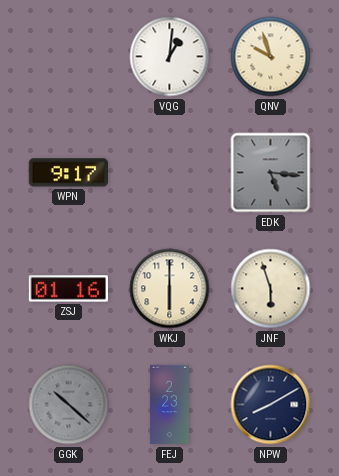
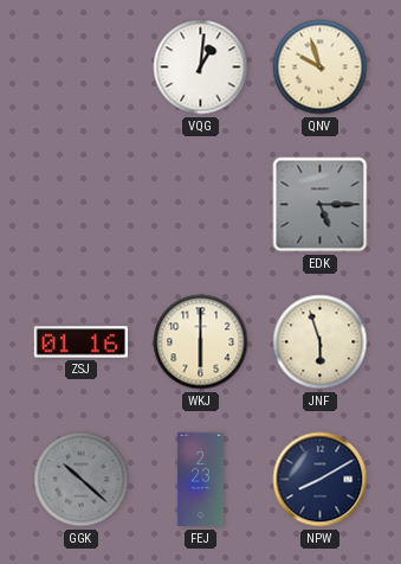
WPN: 9:17 -> none
EDK: 5:16 -> 5:15
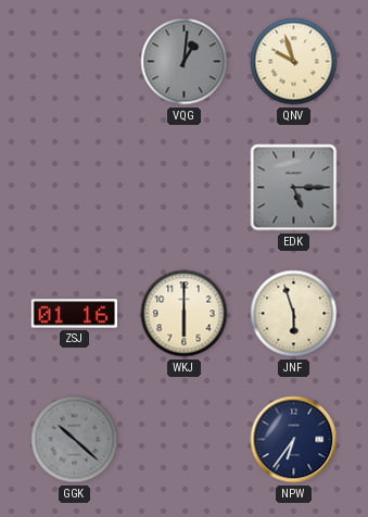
VQG dial: white -> grey
FEJ: 2:23 -> none
NPW: 8:10 -> 6:36
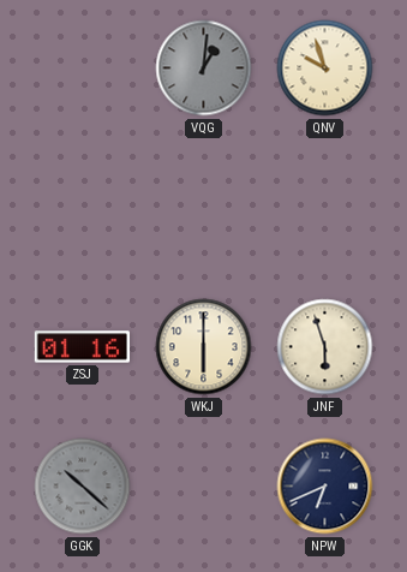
EDK: 5:15 -> none
NPW: 6:36 -> 6:41
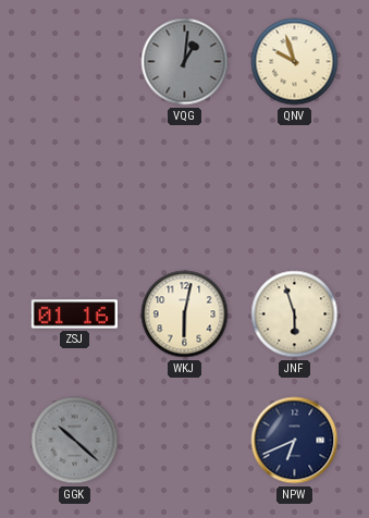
WKJ: 6:00 -> 6:02
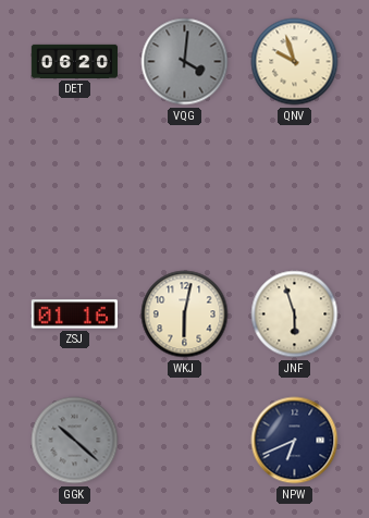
DET: none -> 06:20
VQG: 1:01 -> 4:01
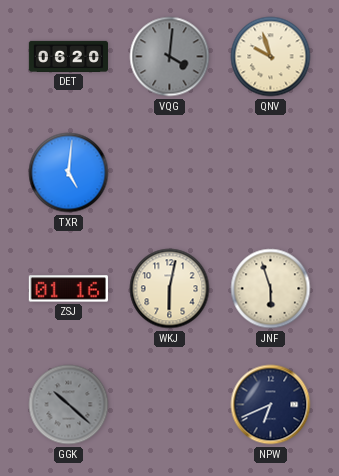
TXR: none -> 5:01
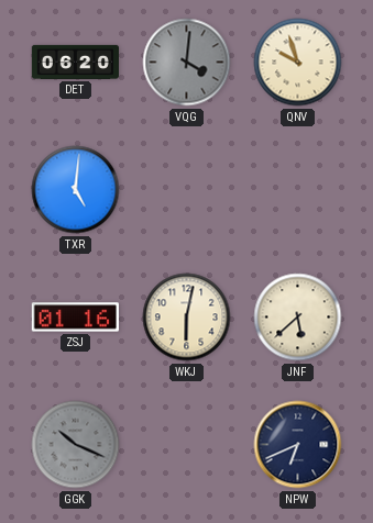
JNF: 5:57 -> 5:38
GGK: 10:22 -> 10:19
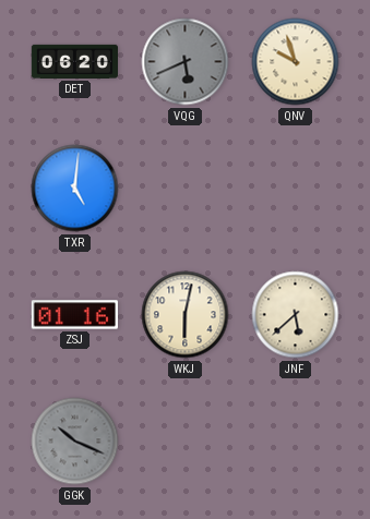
VQG: 4:01 -> 5:41
NPW: 6:41 -> none
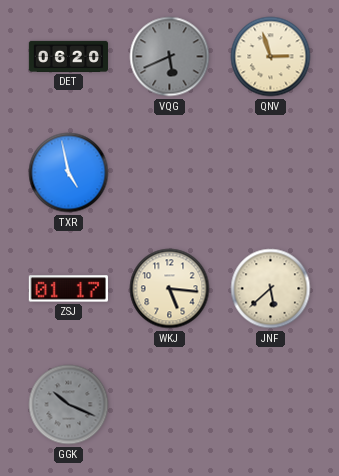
QNV: 9:57 -> 2:57
TXR: 5:01 -> 4:58
ZSJ: 01:16 -> 01:17
WKJ: 6:02 -> 5:16
